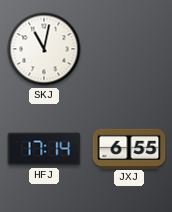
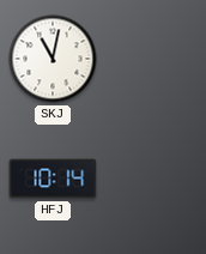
HFJ: 17:14 -> 10:14
JXJ: 6:55 -> none
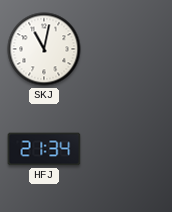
HFJ: 10:14 -> 21:34
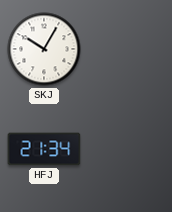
SKJ: 11:02 -> 10:05
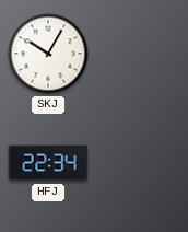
HFJ: 21:34 -> 22:34
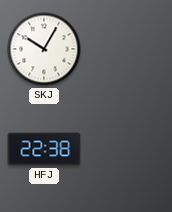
HFJ: 22:34 -> 22:38
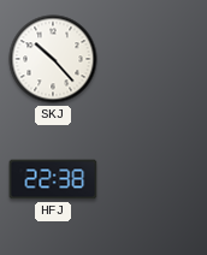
SKJ: 10:05 -> 10:23
